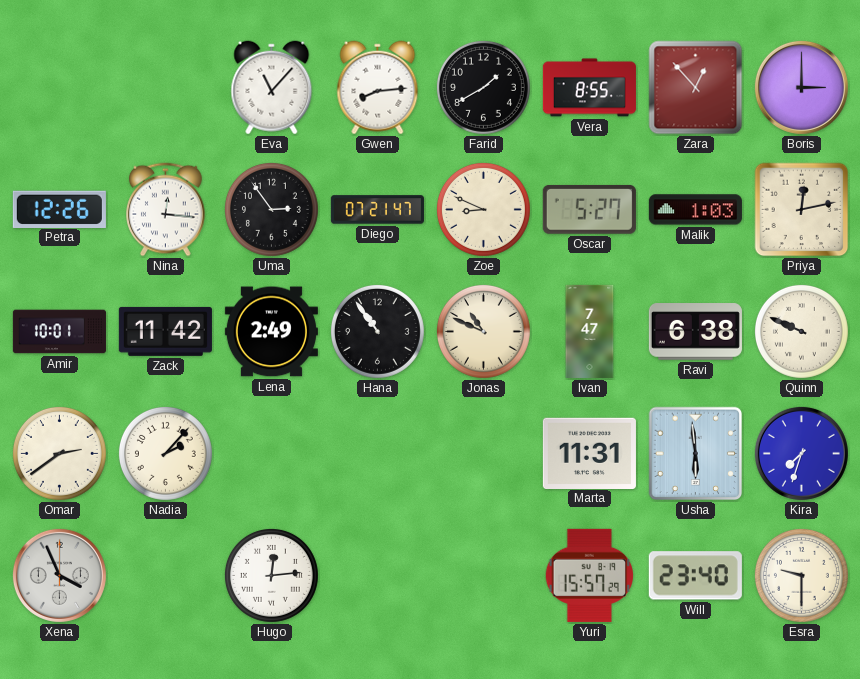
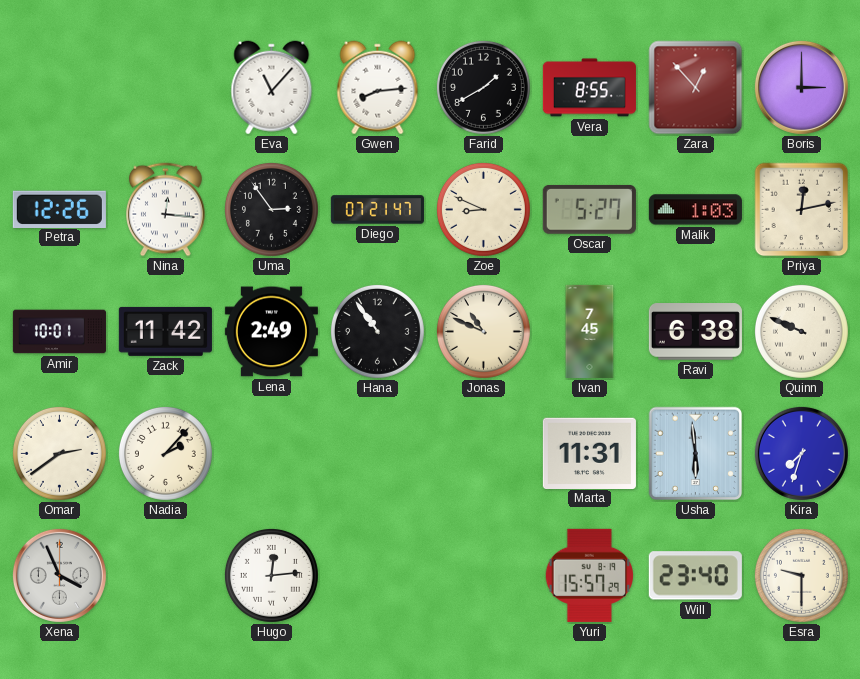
Ivan: 7:47 -> 7:45
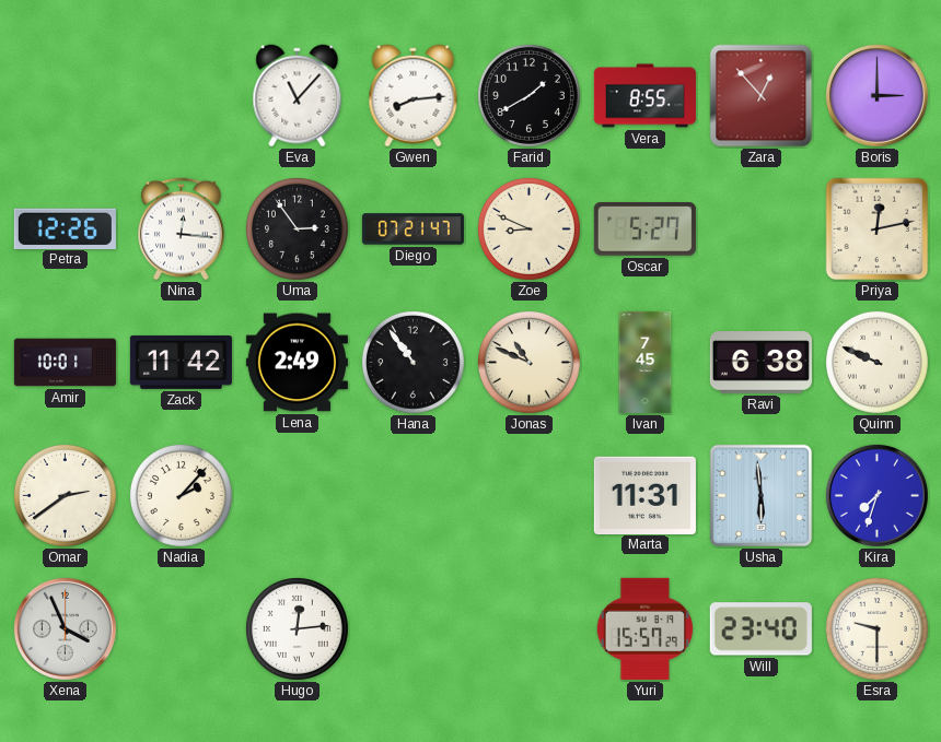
Malik: 1:03 -> none
